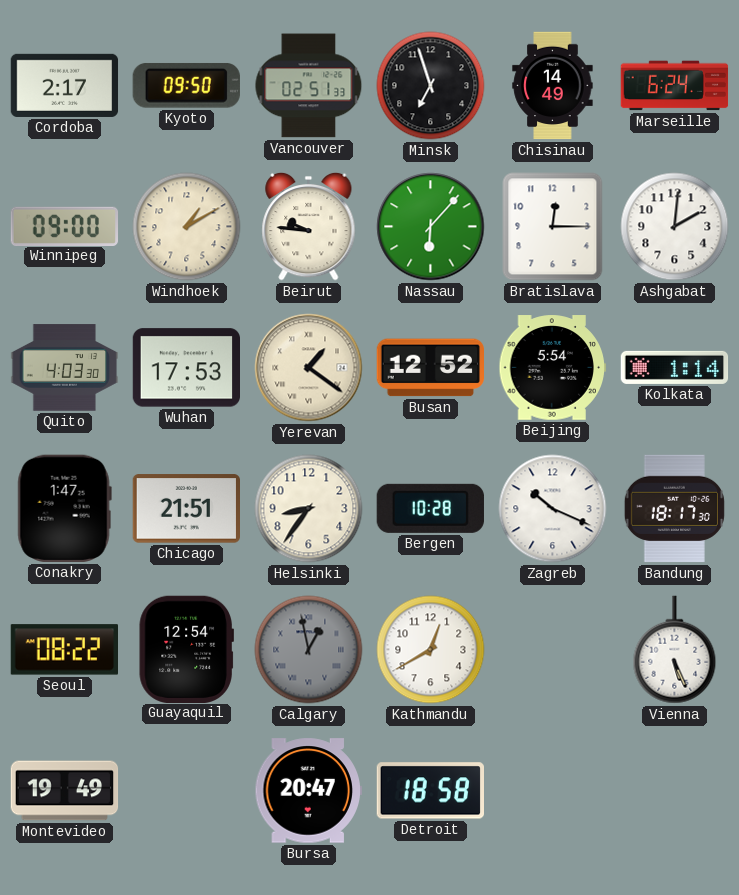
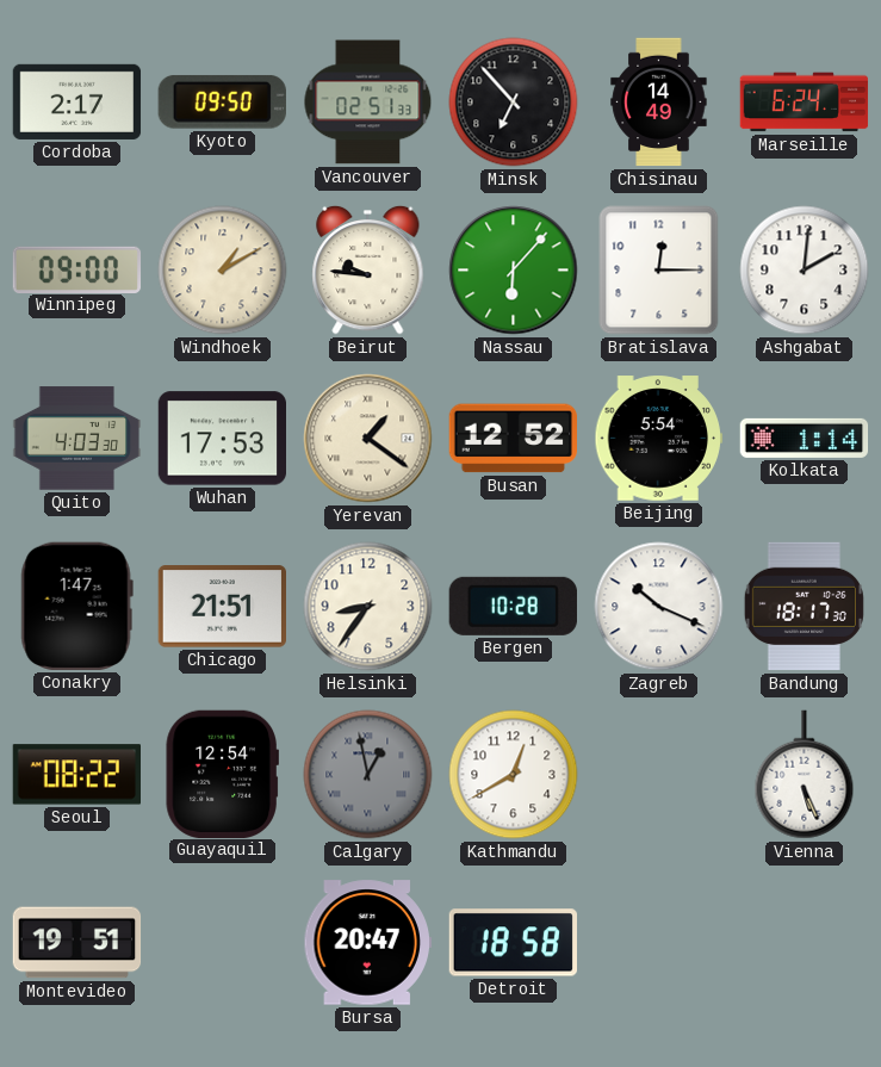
Minsk: 6:57 -> 6:53
Montevideo: 19:49 -> 19:51
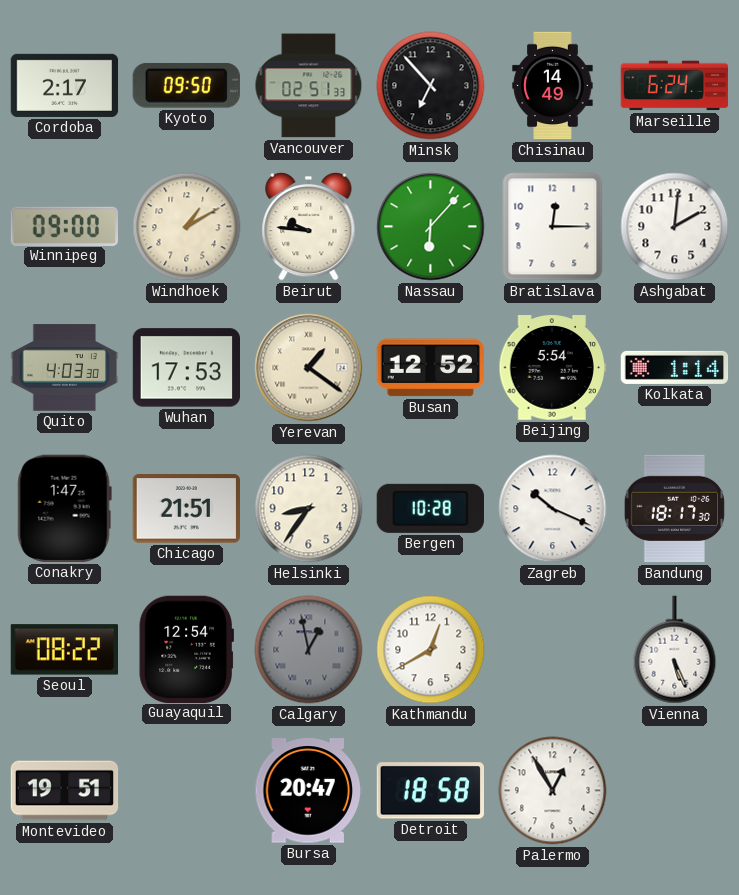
Palermo: none -> 12:55
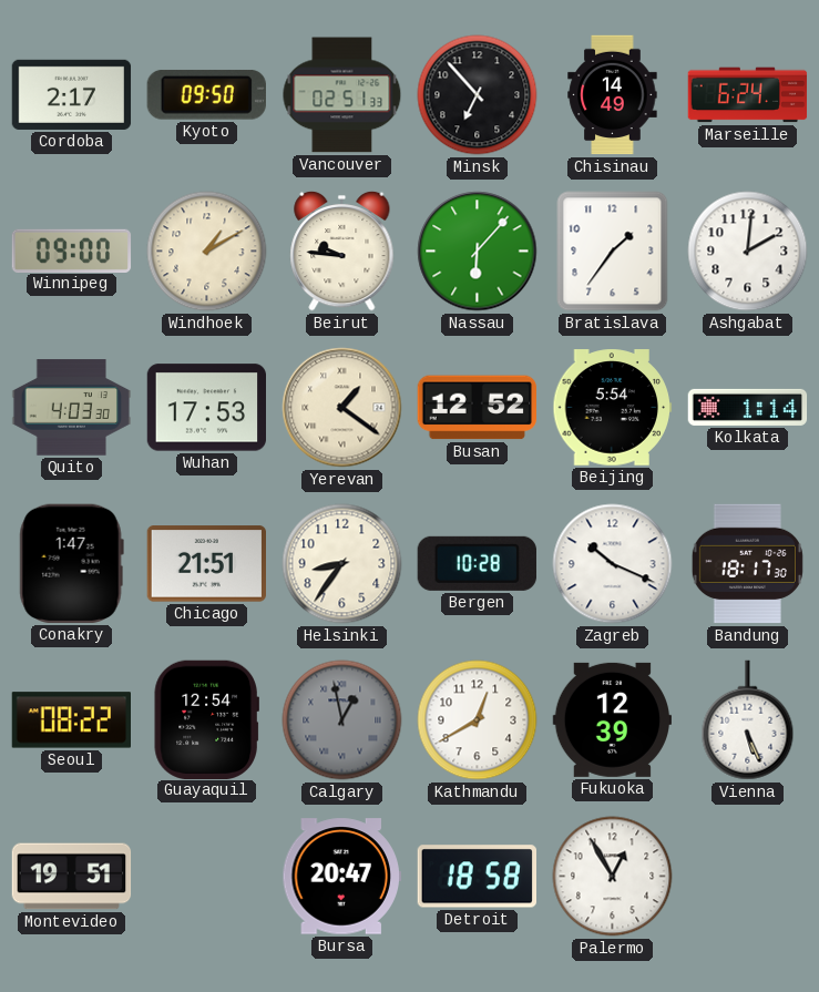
Bratislava: 12:15 -> 1:36
Fukuoka: none -> 12:39
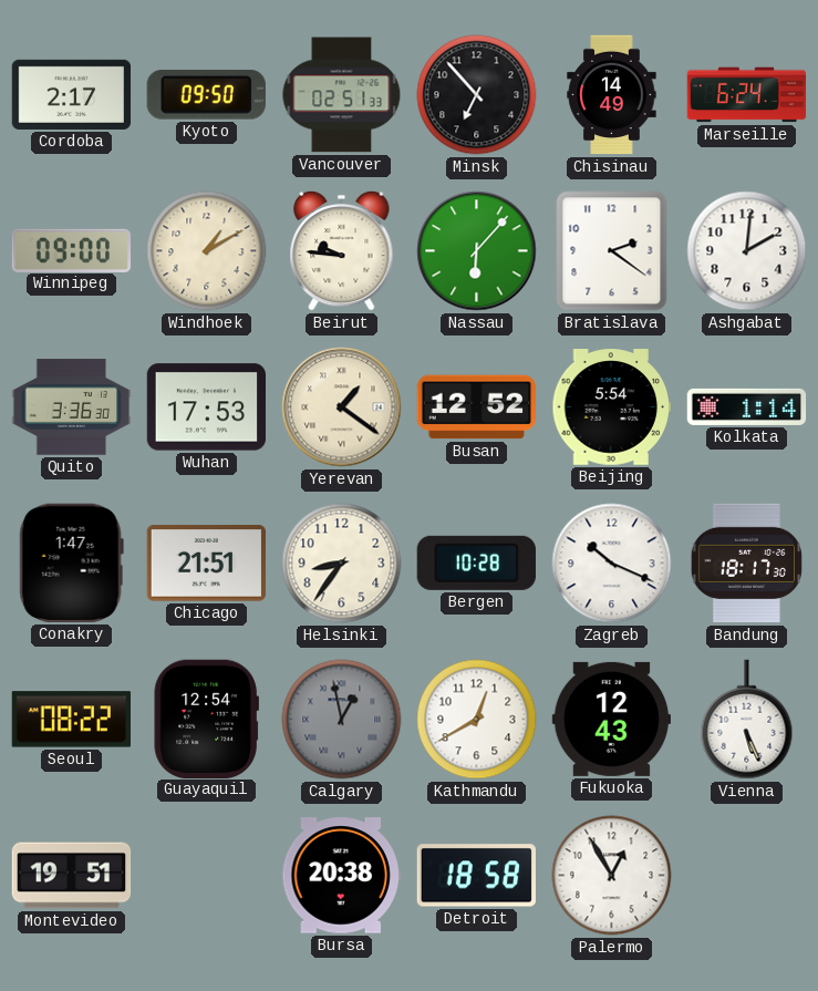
Bratislava: 1:36 -> 2:21
Quito: 4:03 -> 3:36
Fukuoka: 12:39 -> 12:43
Bursa: 20:47 -> 20:38
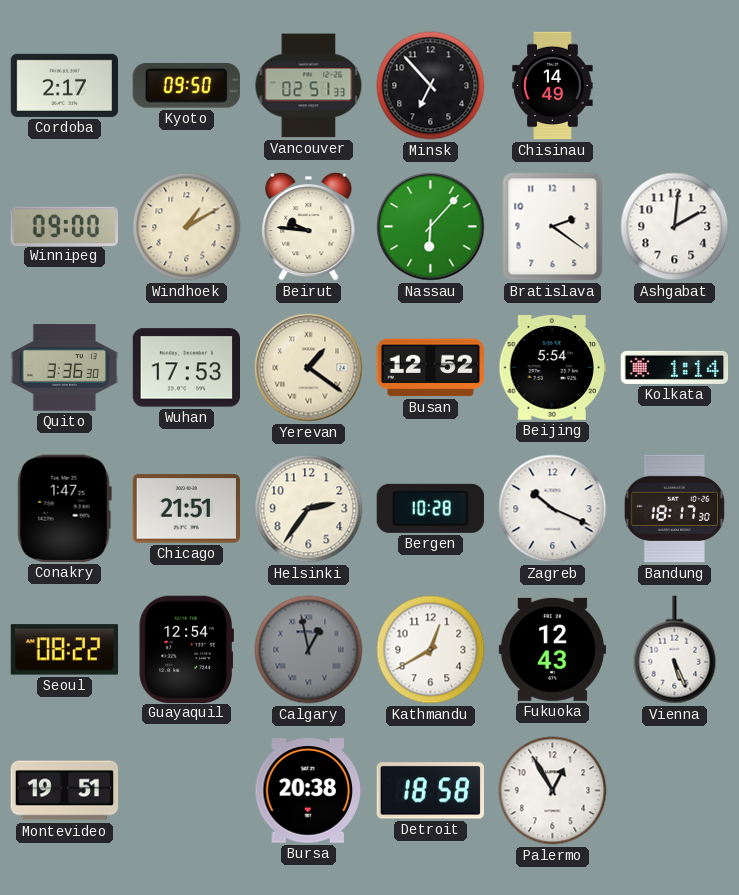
Marseille: 6:24 -> none
Helsinki: 8:36 -> 2:36
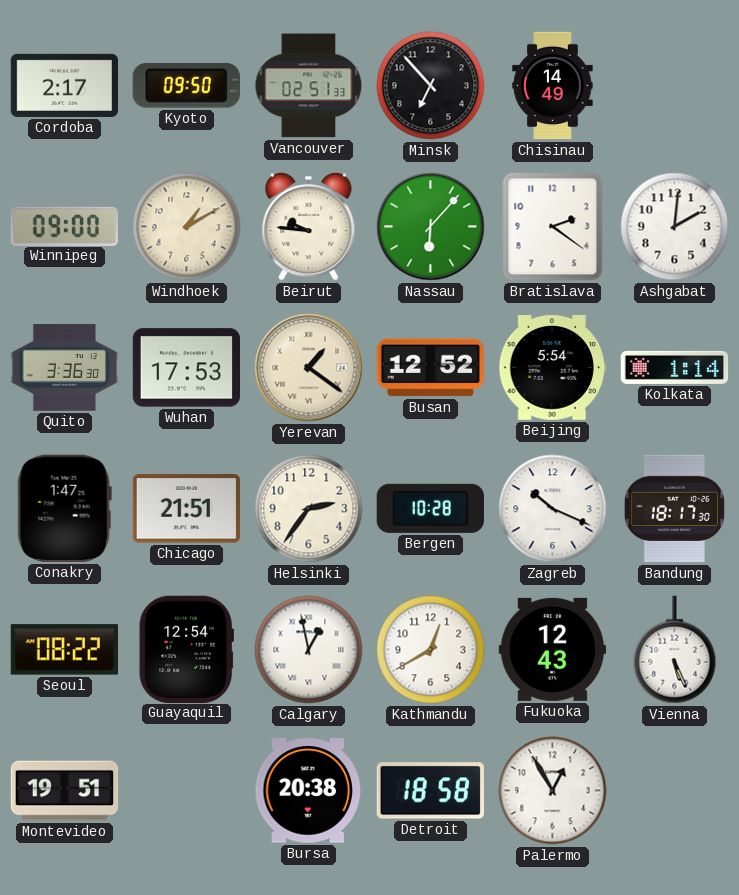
Calgary dial: grey -> white
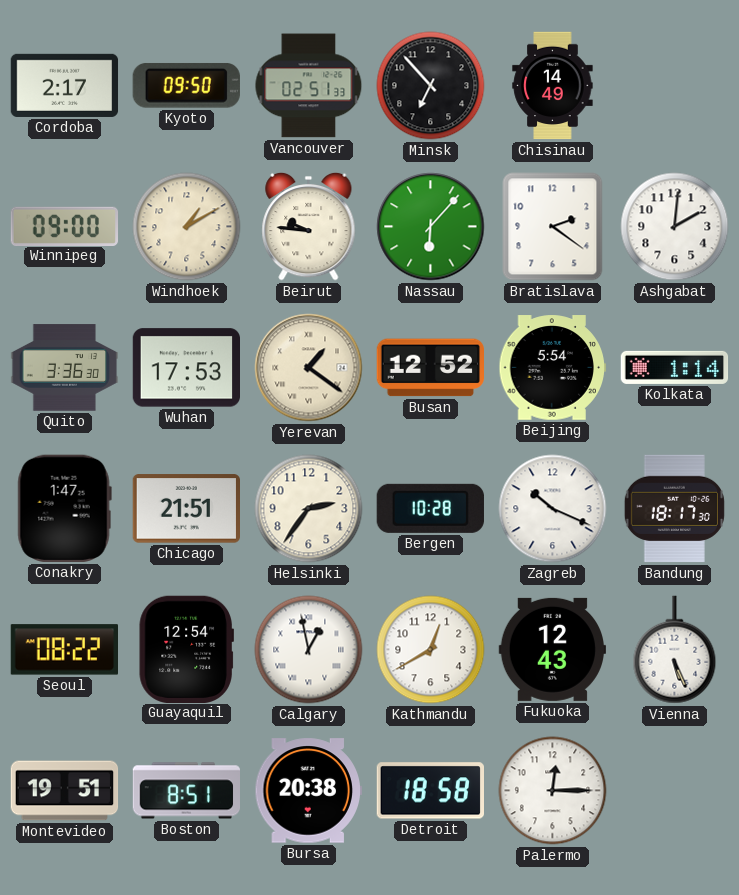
Boston: none -> 8:51
Palermo: 12:55 -> 12:15
